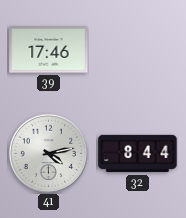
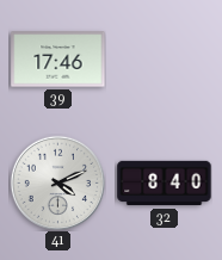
41: 4:13 -> 4:11
32: 8:44 -> 8:40
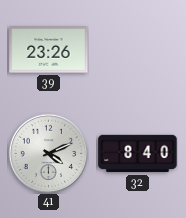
39: 17:46 -> 23:26
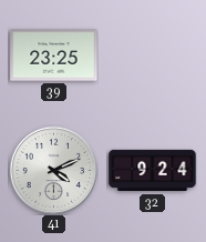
39: 23:26 -> 23:25
32: 8:40 -> 9:24
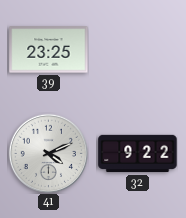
32: 9:24 -> 9:22
